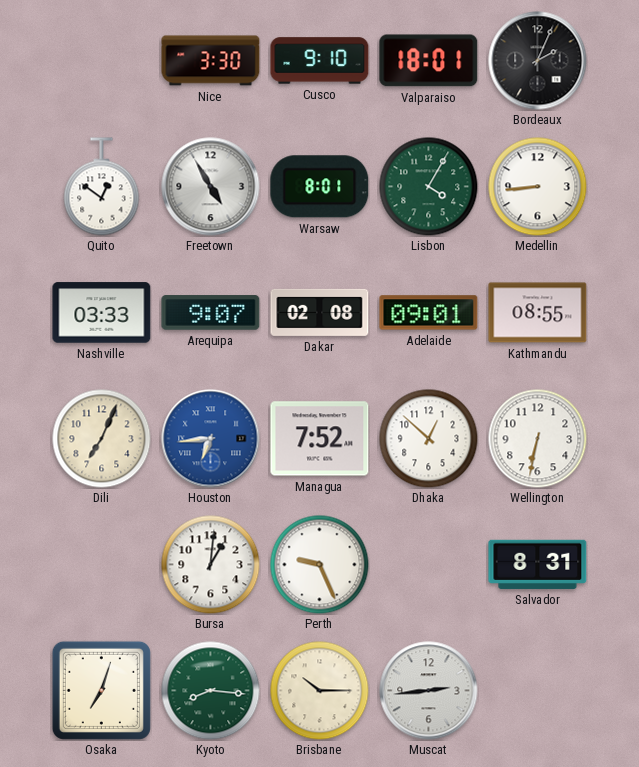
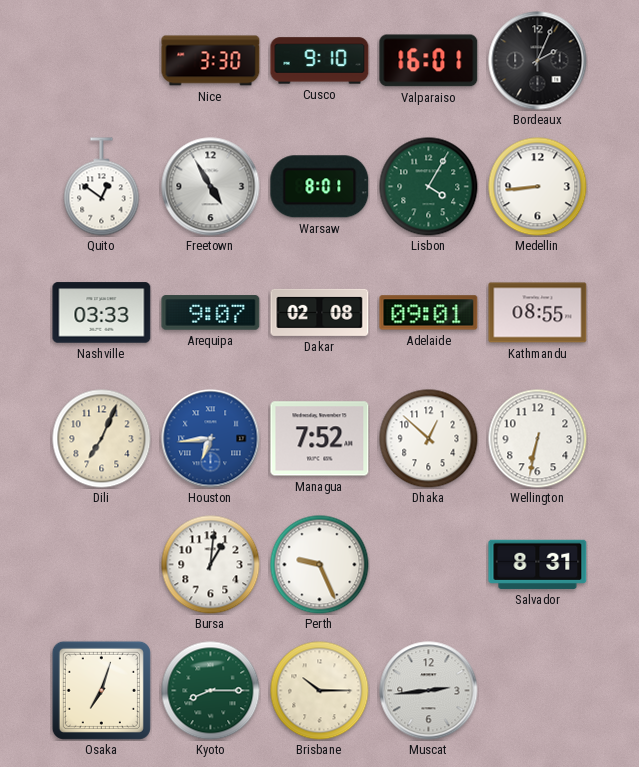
Valparaiso: 18:01 -> 16:01
Kyoto: 8:16 -> 8:15
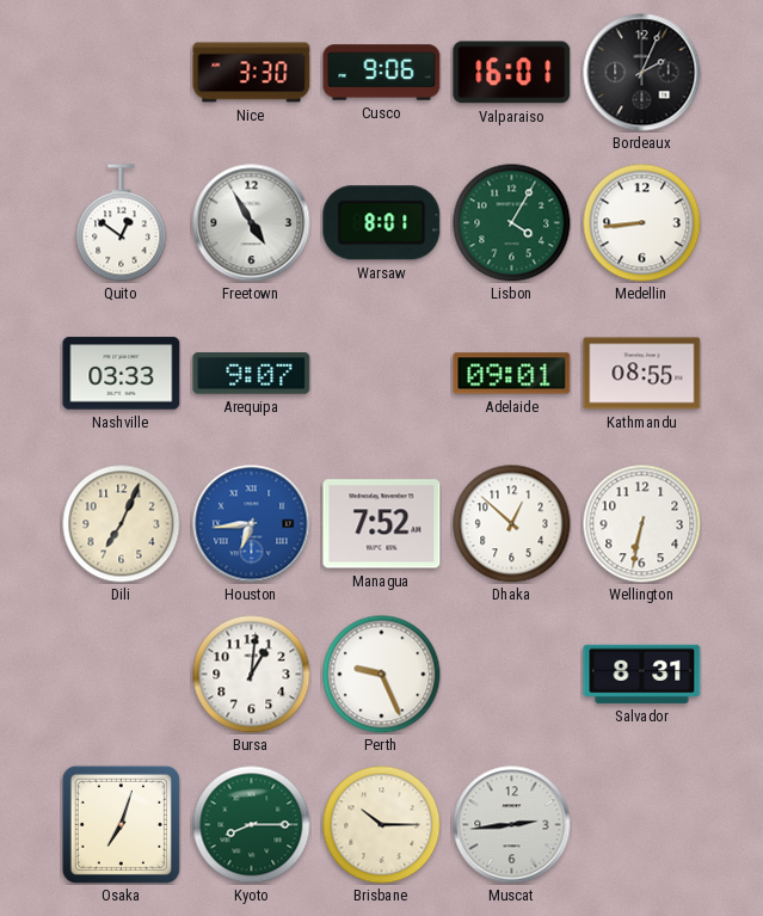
Cusco: 9:10 -> 9:06
Dakar: 02:08 -> none
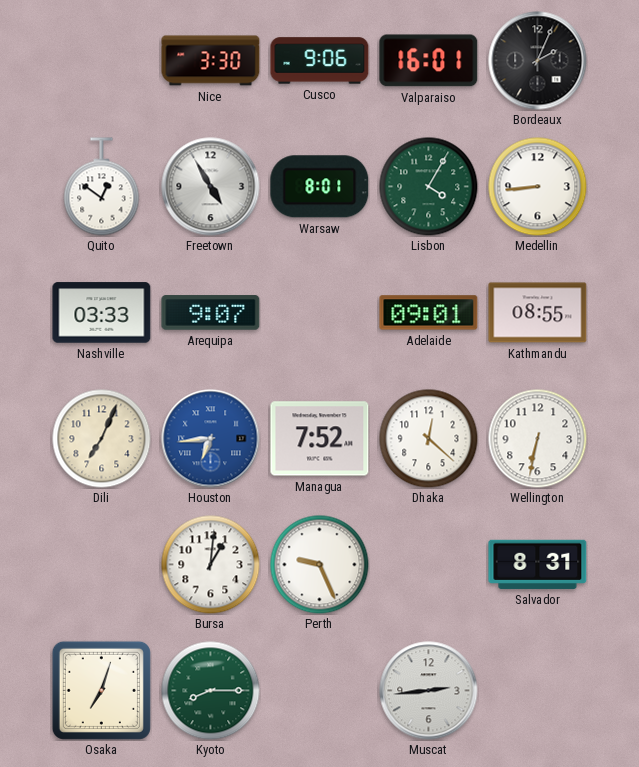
Dhaka: 12:52 -> 12:22
Brisbane: 10:15 -> none
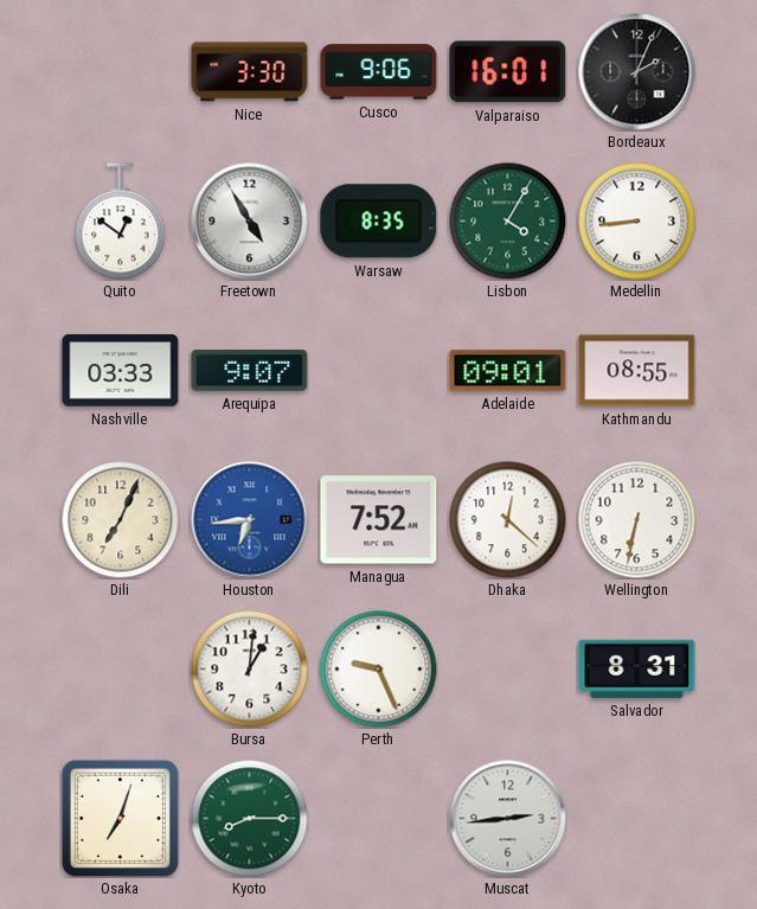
Warsaw: 8:01 -> 8:35
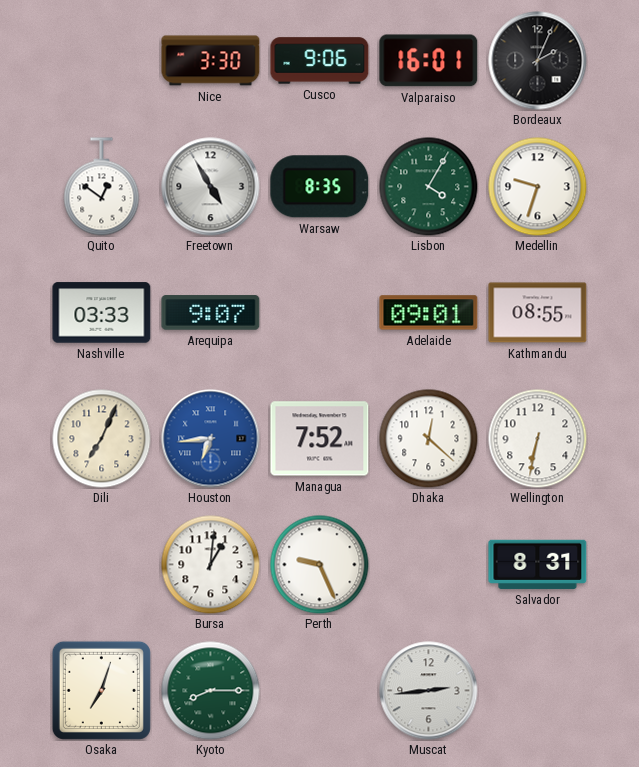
Medellin: 8:44 -> 9:33
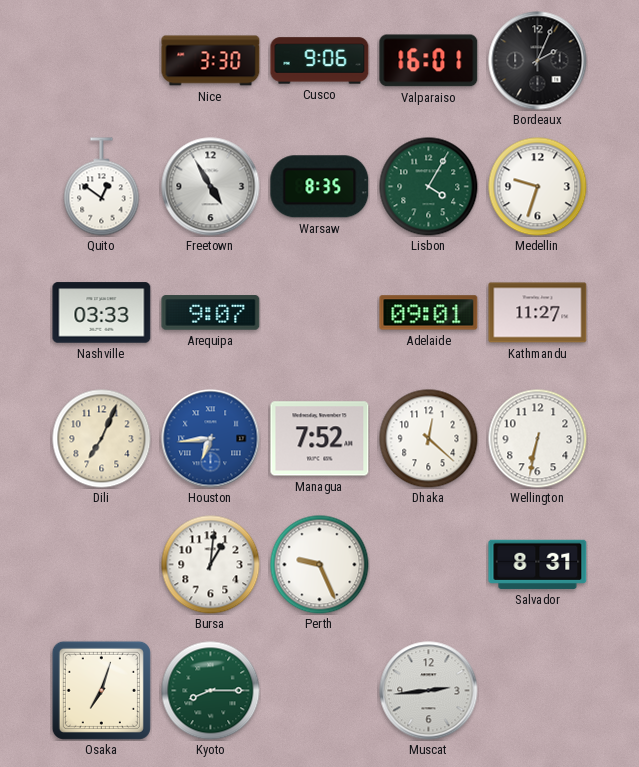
Kathmandu: 08:55 -> 11:27
